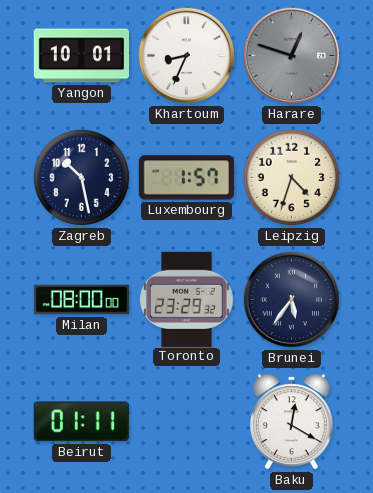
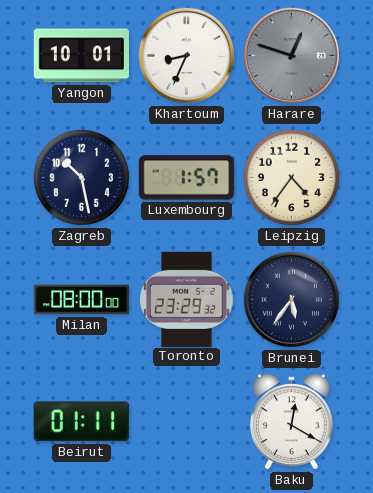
Leipzig: 4:33 -> 4:36
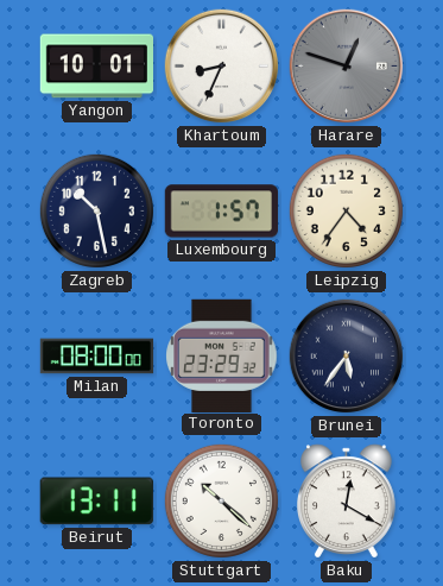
Beirut: 01:11 -> 13:11
Stuttgart: none -> 10:22
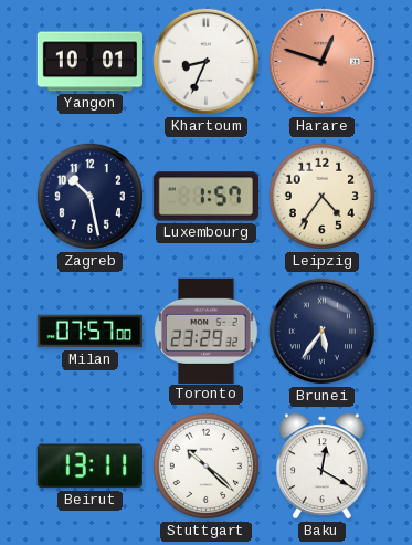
Harare dial: grey -> salmon
Milan: 08:00 -> 07:57
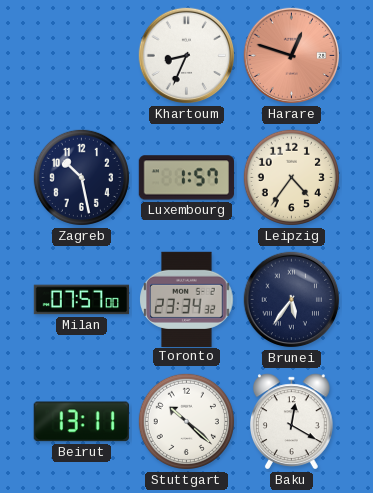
Yangon: 10:01 -> none
Toronto: 23:29 -> 23:34
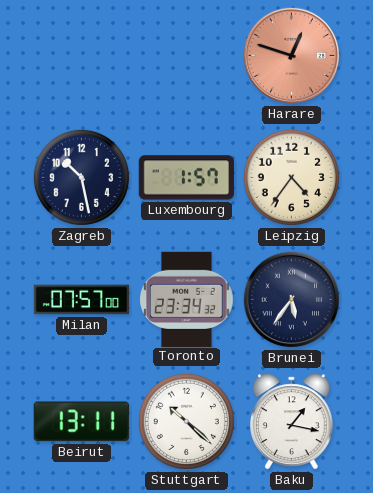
Khartoum: 8:34 -> none
Baku: 12:20 -> 1:17
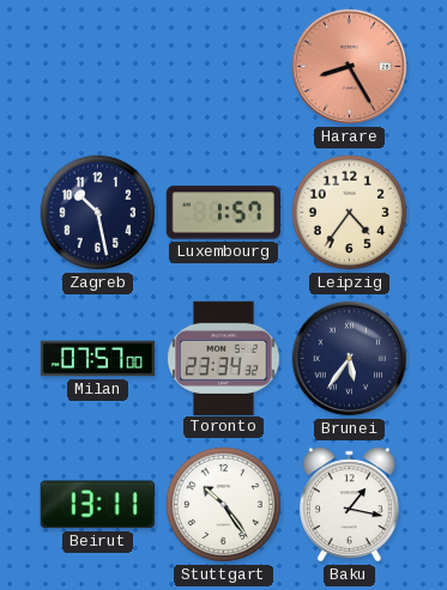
Harare: 12:48 -> 8:25
Stuttgart: 10:22 -> 10:24
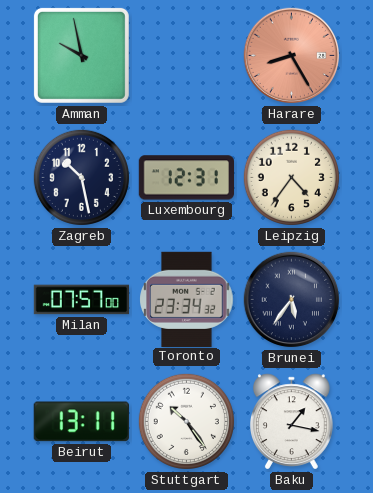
Amman: none -> 9:58
Luxembourg: 1:57 -> 12:31
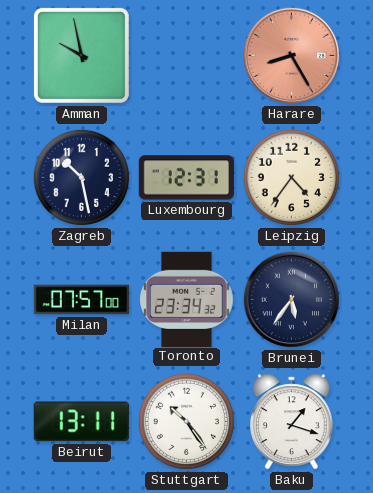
Baku: 1:17 -> 1:18
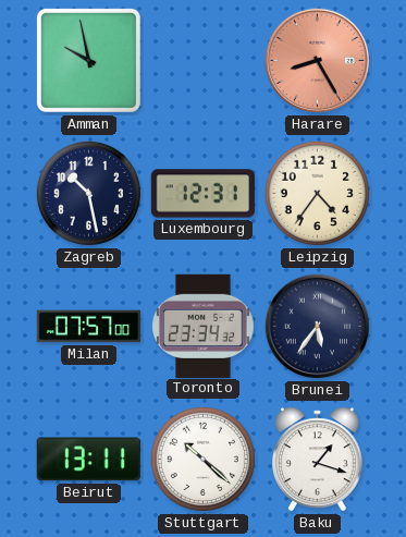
Stuttgart: 10:24 -> 10:22
